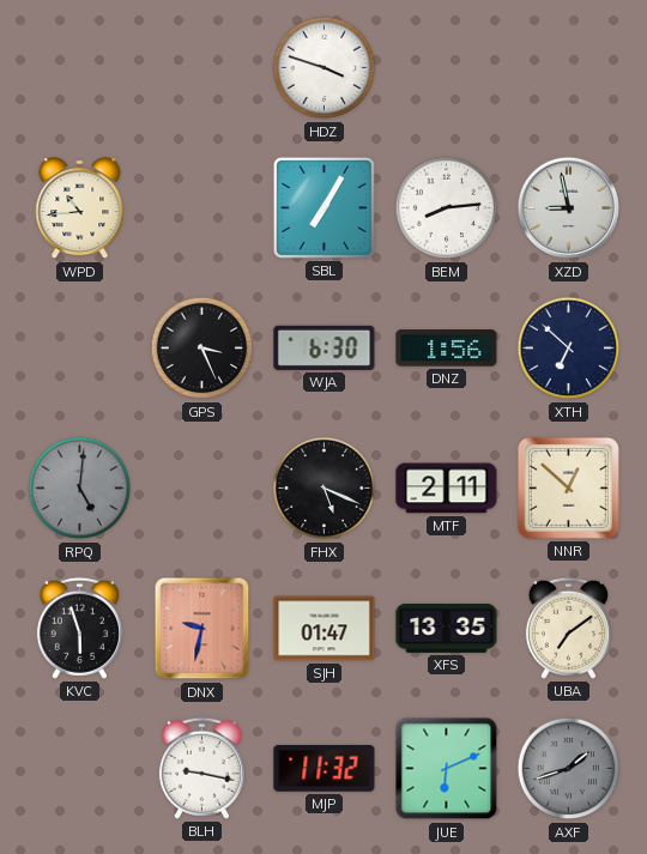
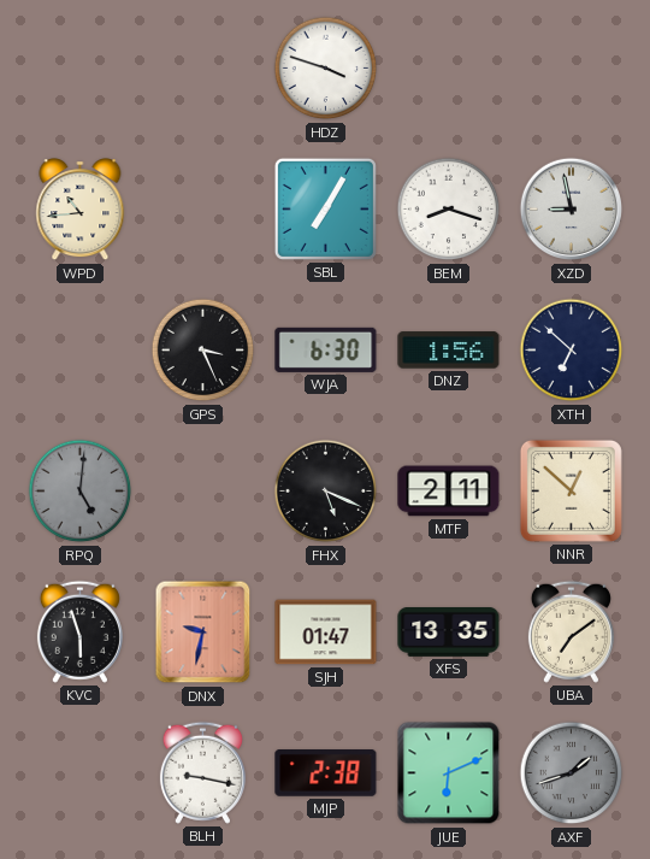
BEM: 8:14 -> 8:18
MJP: 11:32 -> 2:38
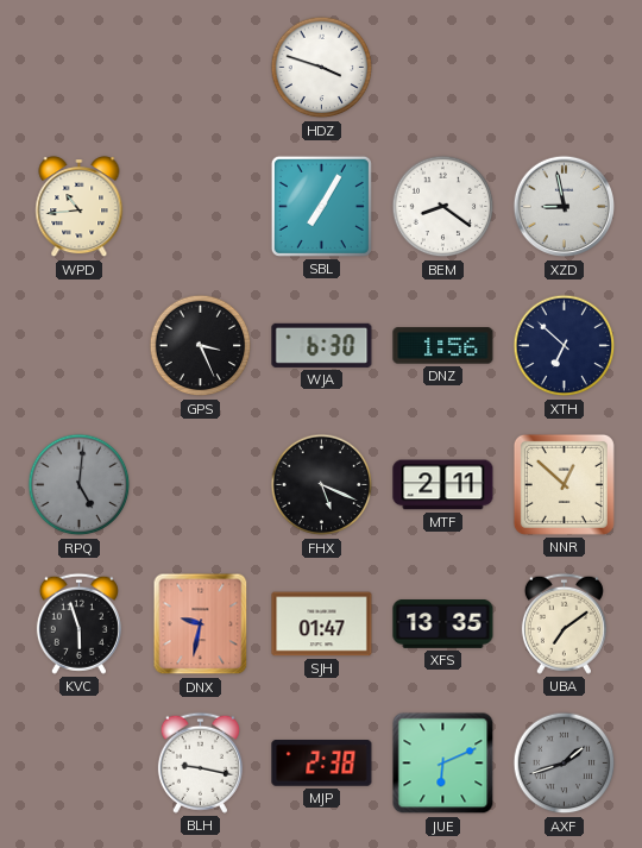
BEM: 8:18 -> 8:21
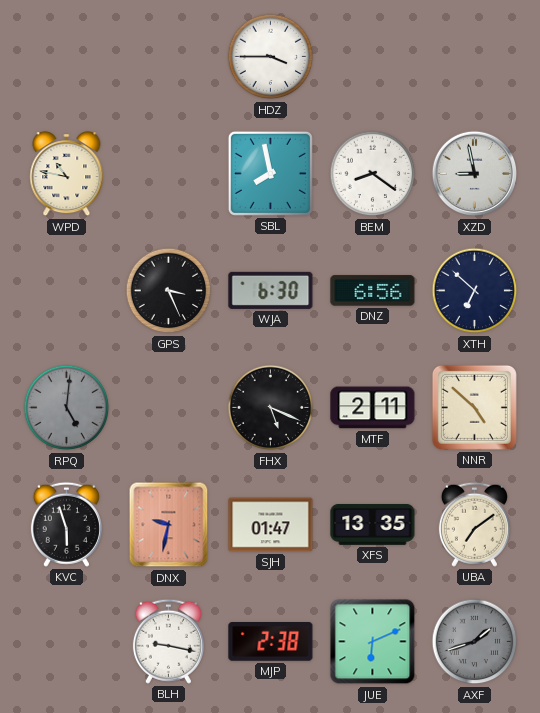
HDZ: 3:48 -> 3:45
WPD: 10:44 -> 10:47
SBL: 7:05 -> 7:58
DNZ: 1:56 -> 6:56
NNR: 12:52 -> 4:52
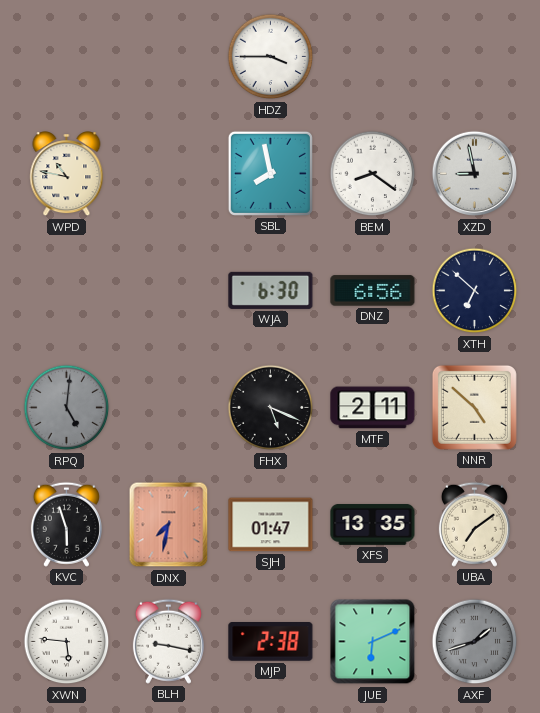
GPS: 3:26 -> none
DNX: 9:32 -> 7:32
XWN: none -> 5:46
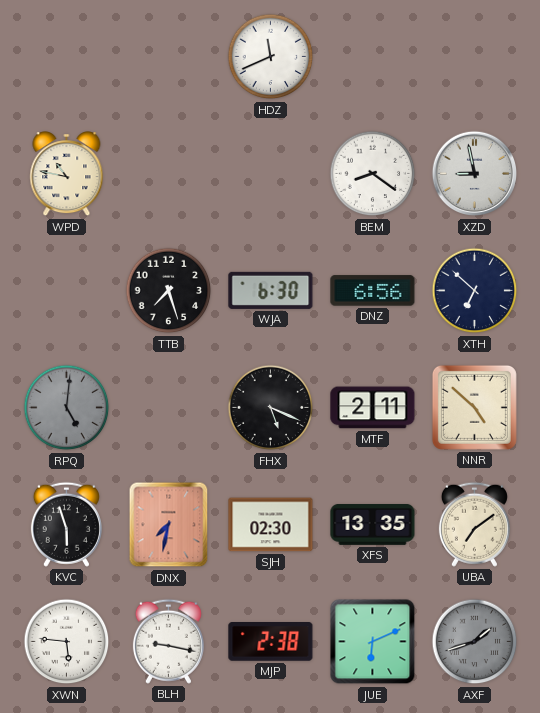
HDZ: 3:45 -> 11:41
SBL: 7:58 -> none
TTB: none -> 7:27
SJH: 01:47 -> 02:30
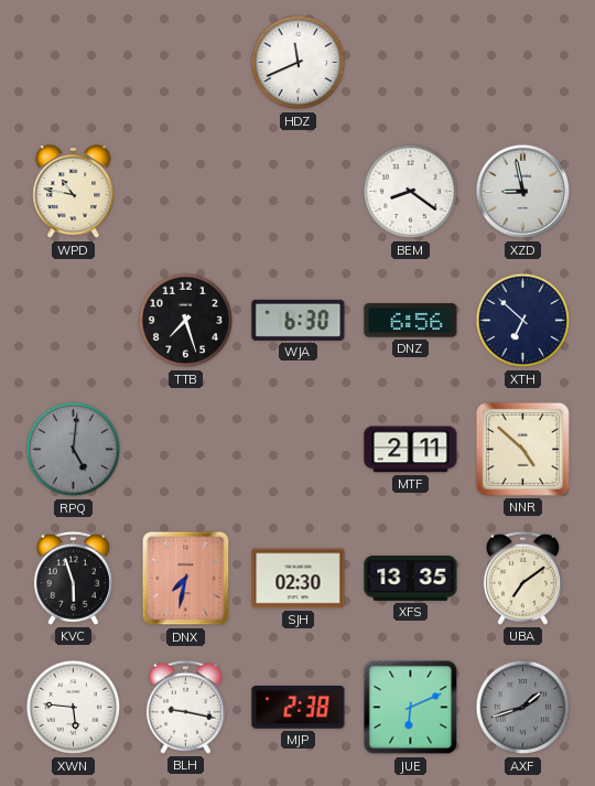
FHX: 5:19 -> none
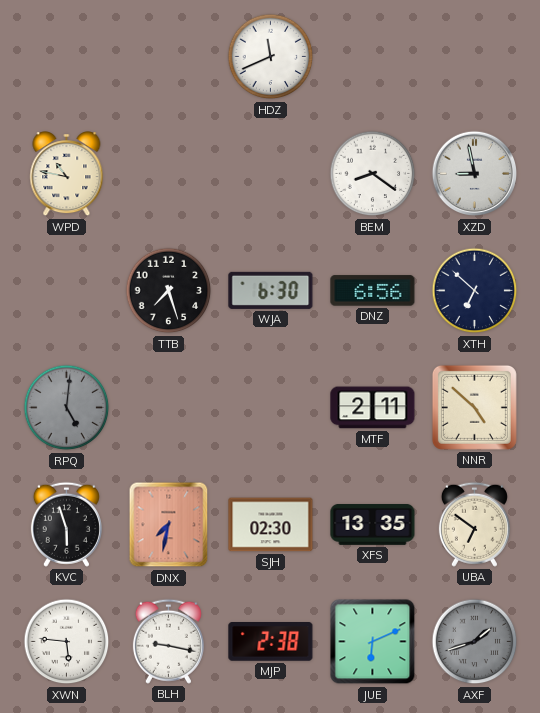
UBA: 7:09 -> 6:51
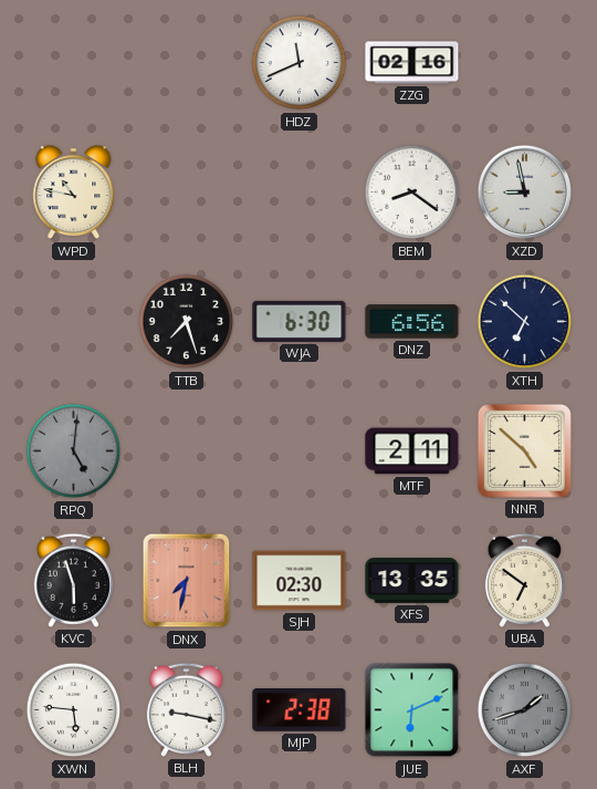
ZZG: none -> 02:16
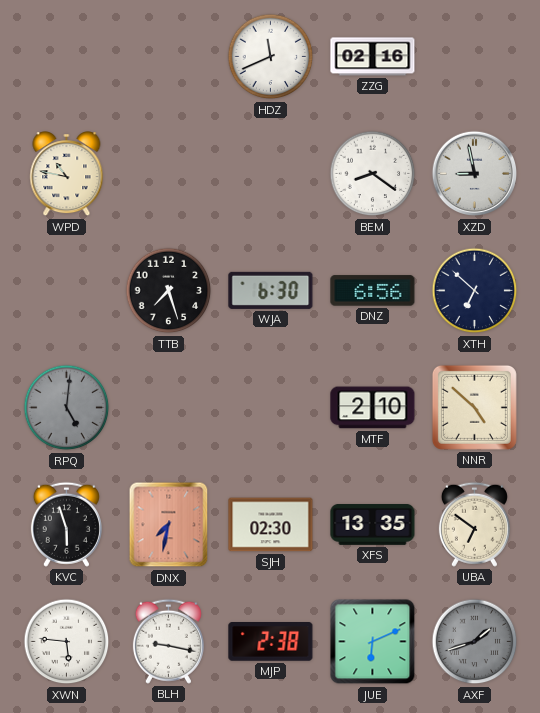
MTF: 2:11 -> 2:10
